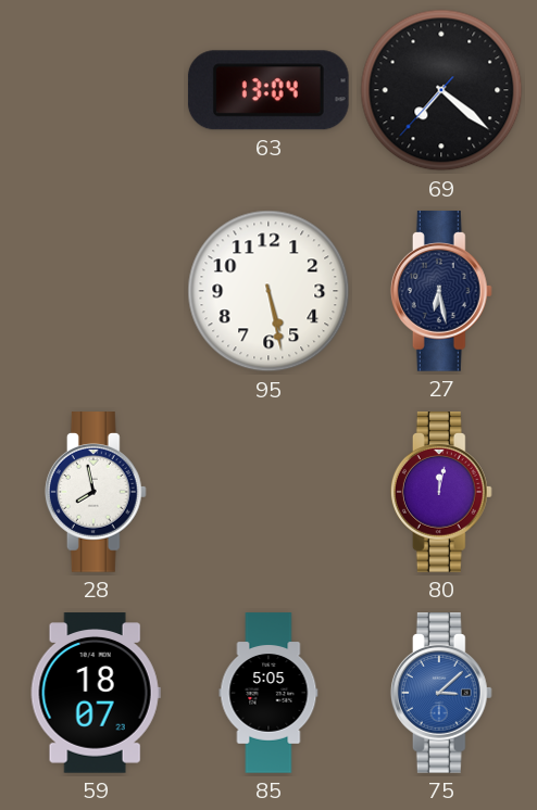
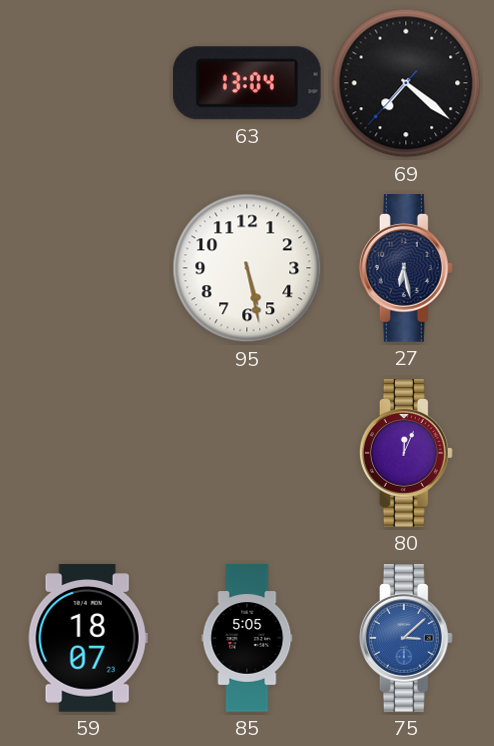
28: 7:58 -> none
80: 12:02 -> 12:04
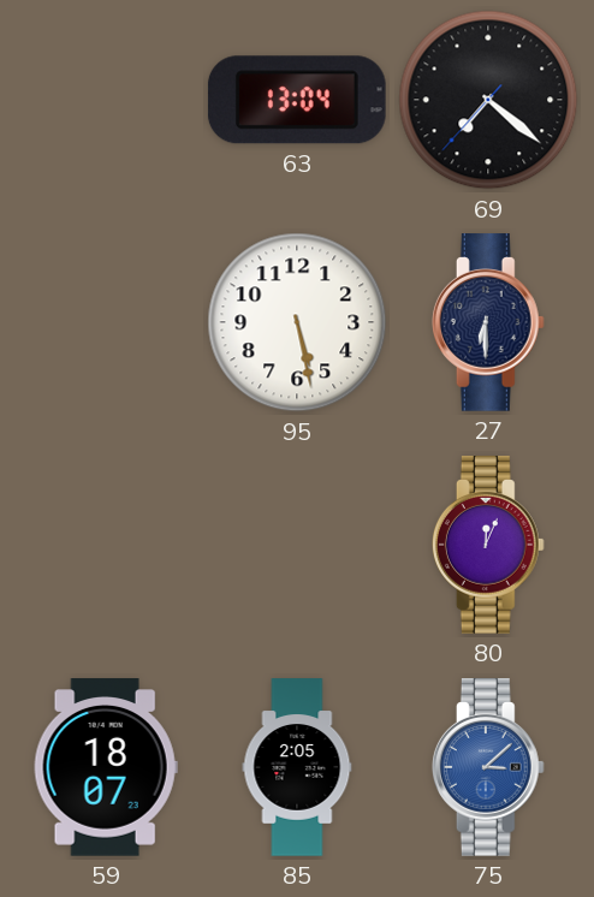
27: 6:28 -> 6:30
85: 5:05 -> 2:05
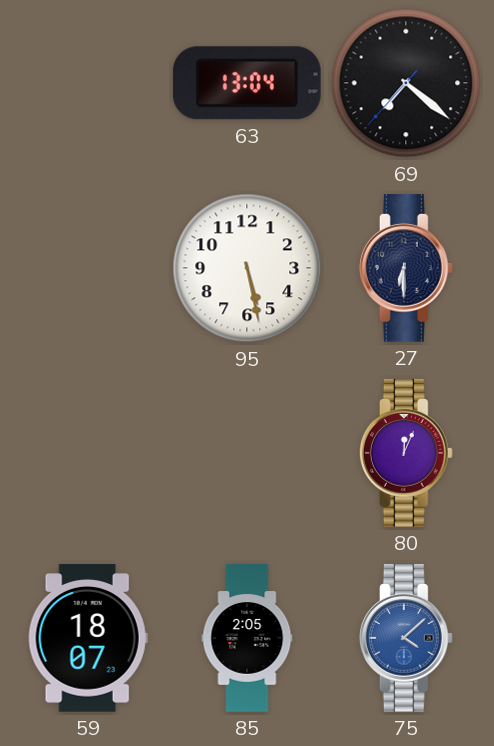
75: 3:08 -> 4:08
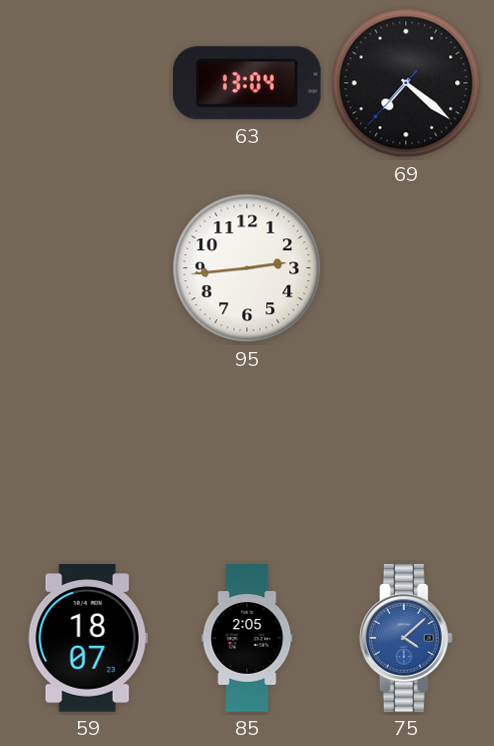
95: 5:28 -> 2:44
27: 6:30 -> none
80: 12:04 -> none
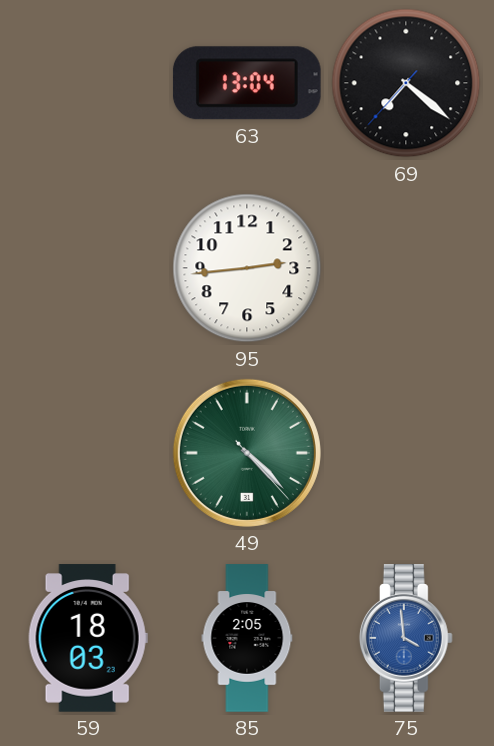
49: none -> 4:22
59: 18:07 -> 18:03
75: 4:08 -> 3:59
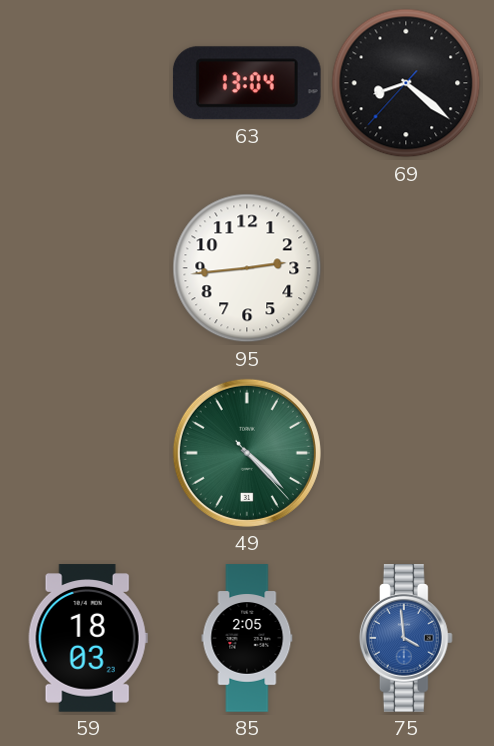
69: 7:21 -> 8:21
